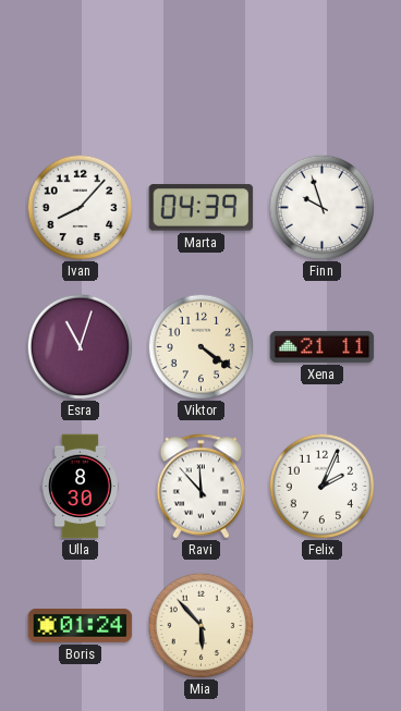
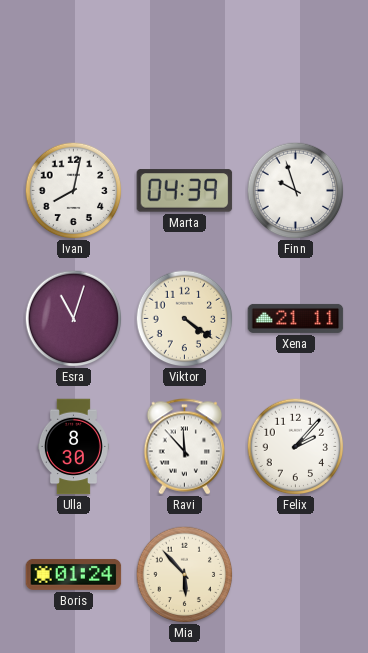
Ivan: 8:07 -> 8:02
Felix: 2:04 -> 2:07
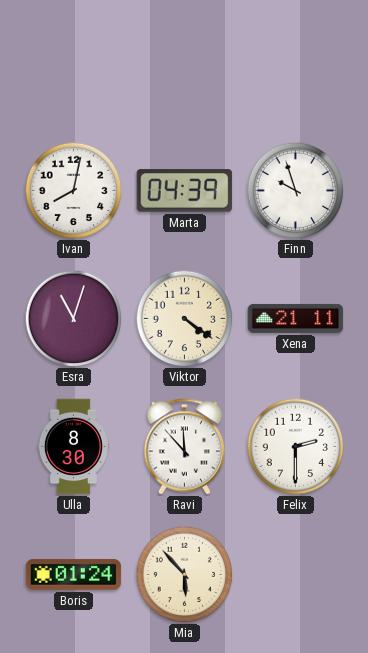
Felix: 2:07 -> 2:30
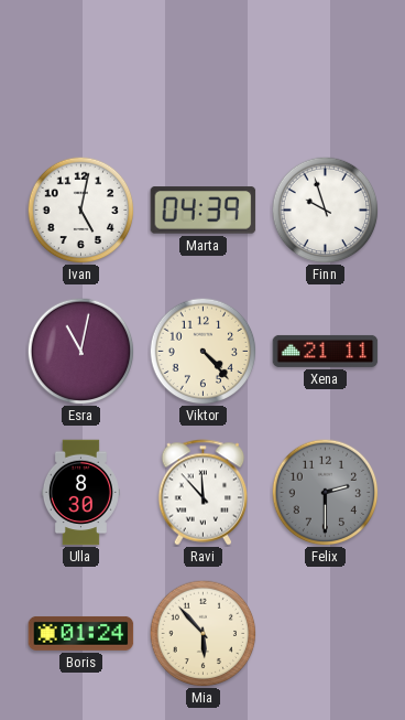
Ivan: 8:02 -> 5:02
Esra: 11:03 -> 11:02
Viktor: 4:21 -> 4:23
Felix dial: white -> grey
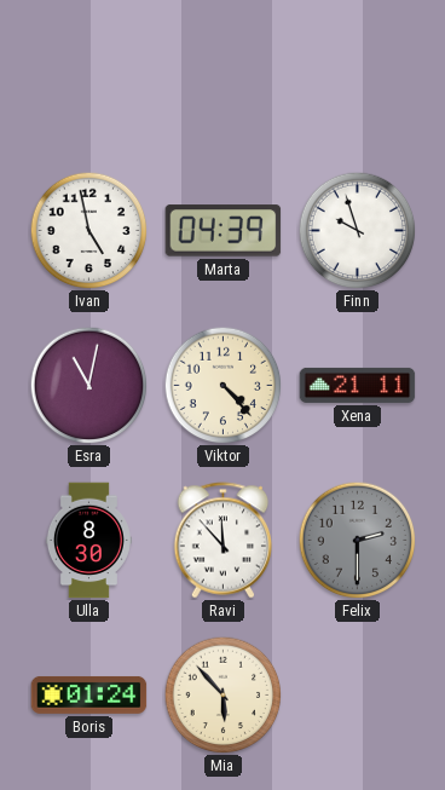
Ivan: 5:02 -> 4:58
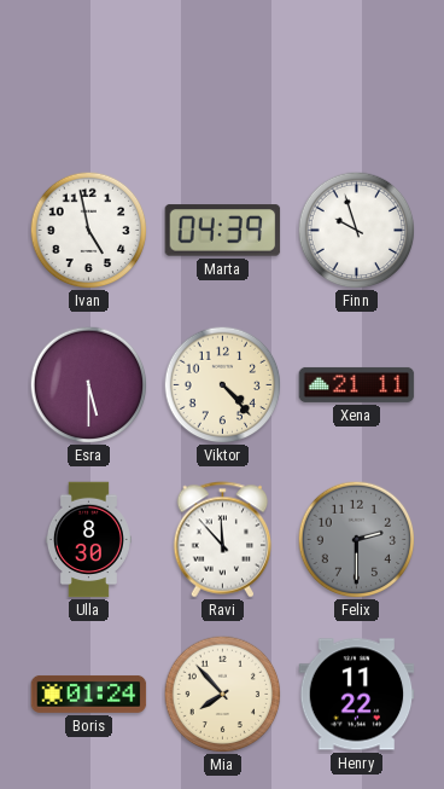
Esra: 11:02 -> 5:30
Mia: 5:53 -> 7:53
Henry: none -> 11:22
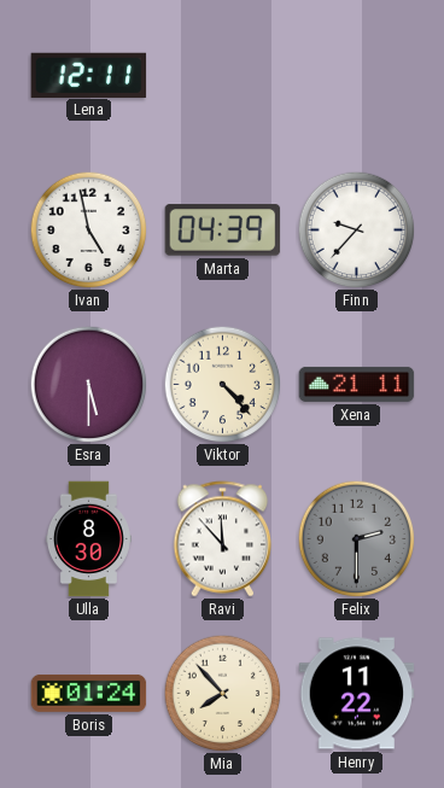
Lena: none -> 12:11
Finn: 9:57 -> 9:37
